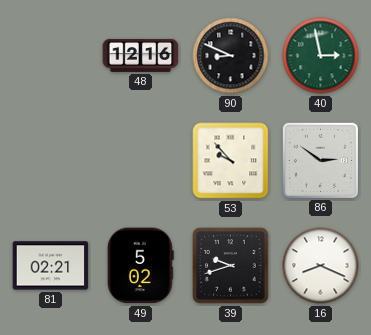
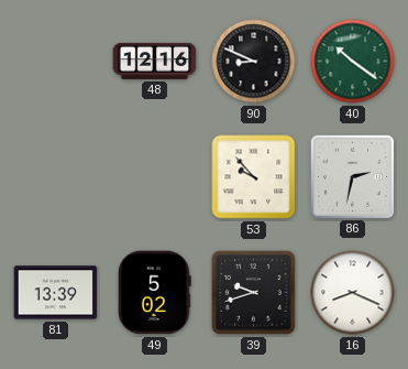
40: 2:58 -> 10:21
86: 2:51 -> 2:32
81: 02:21 -> 13:39
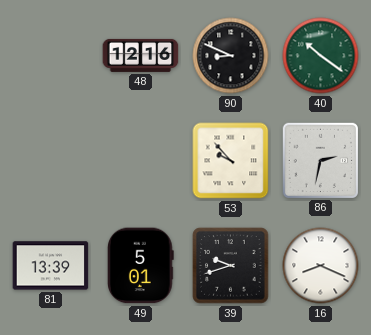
49: 5:02 -> 5:01
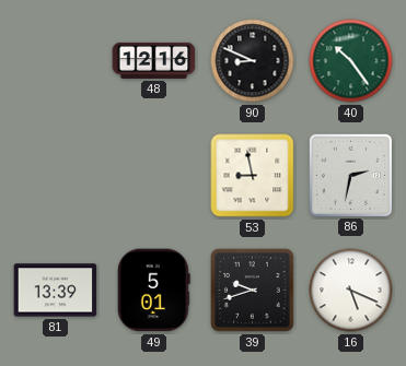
40: 10:21 -> 10:24
53: 9:53 -> 8:58
16: 8:19 -> 5:19
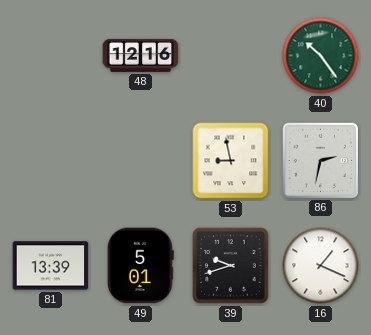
90: 8:49 -> none
16: 5:19 -> 1:19
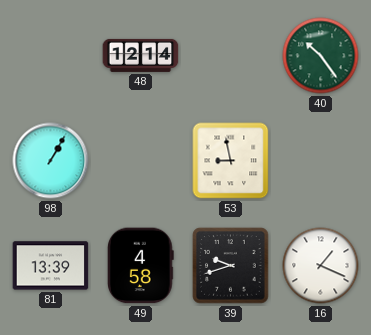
48: 12:16 -> 12:14
98: none -> 1:05
86: 2:32 -> none
49: 5:01 -> 4:58
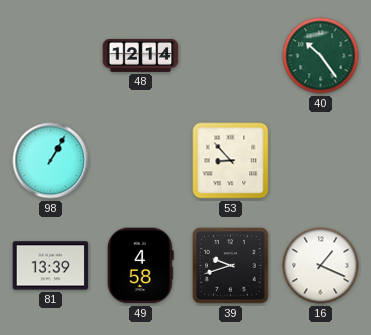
53: 8:58 -> 8:53
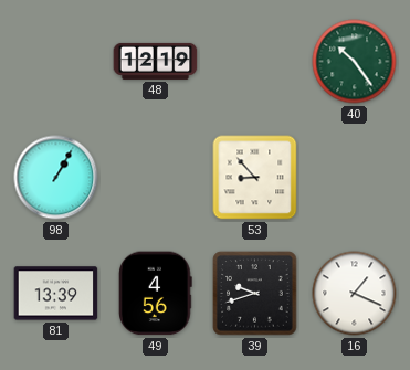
48: 12:14 -> 12:19
49: 4:58 -> 4:56
